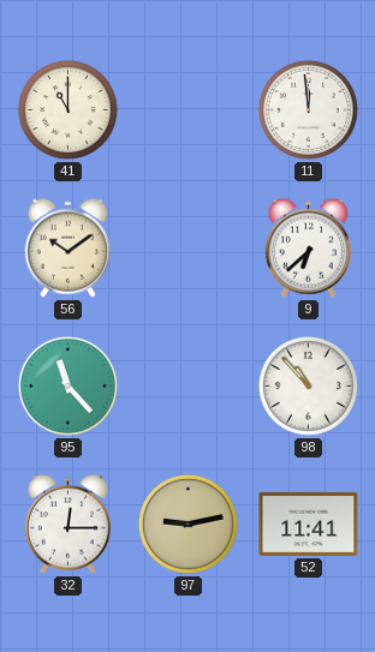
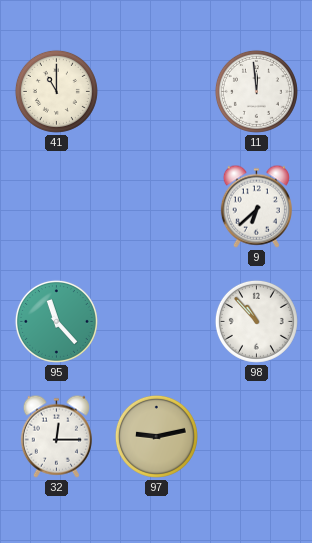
56: 10:09 -> none
52: 11:41 -> none
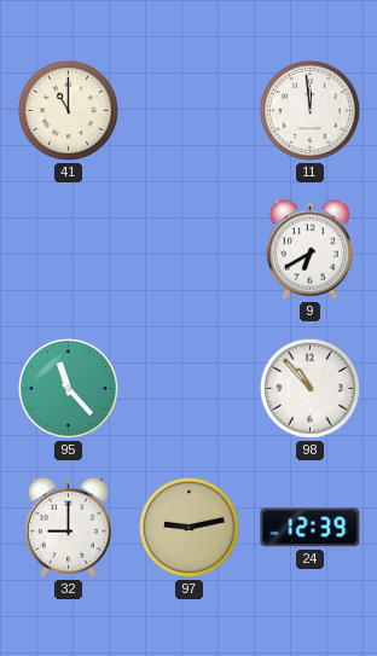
9: 6:38 -> 6:40
32: 12:15 -> 9:00
24: none -> 12:39
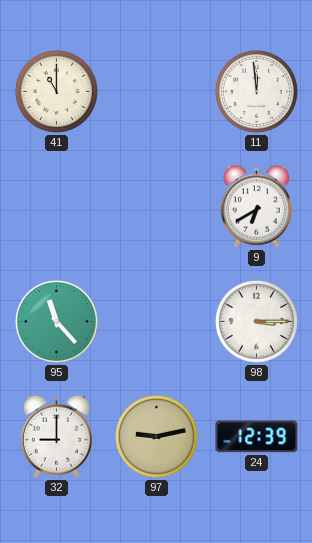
98: 10:53 -> 3:15
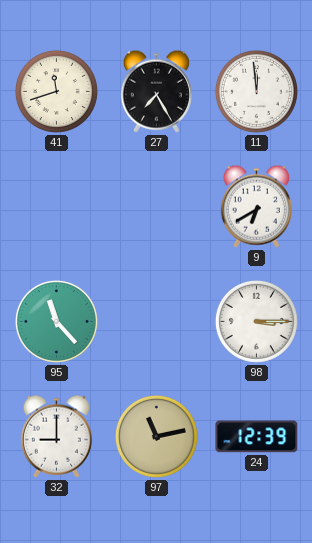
41: 11:00 -> 11:42
27: none -> 7:25
97: 9:13 -> 11:13
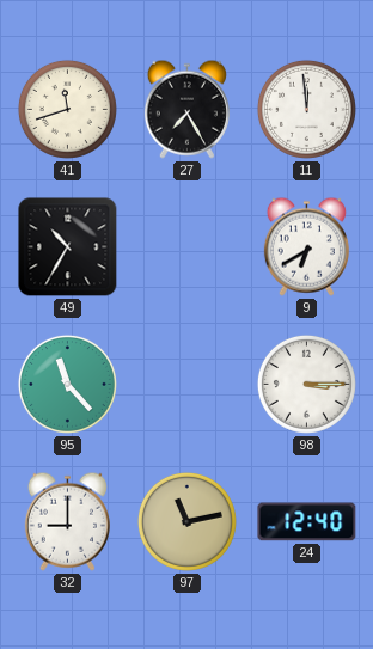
49: none -> 10:35
24: 12:39 -> 12:40
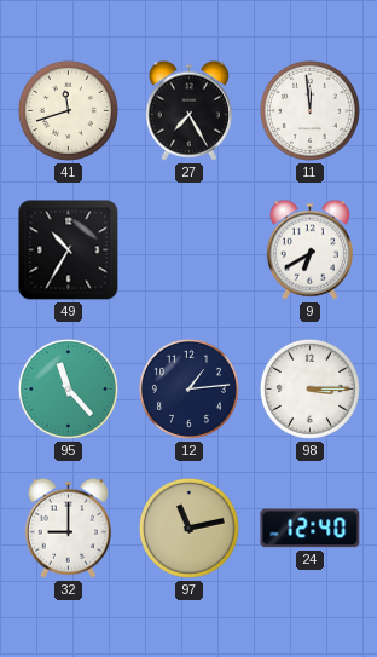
12: none -> 1:14
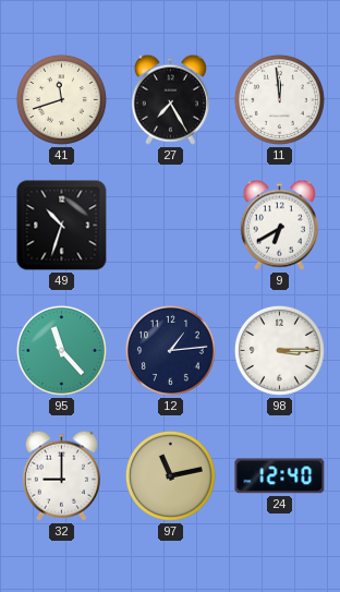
49: 10:35 -> 10:33
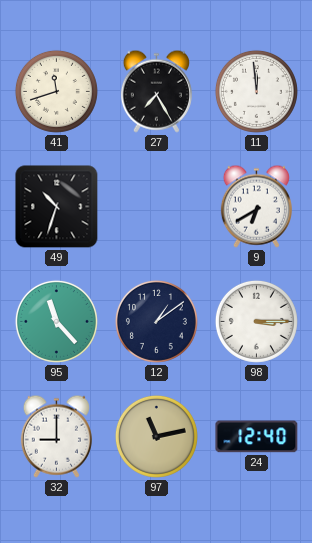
12: 1:14 -> 1:09
